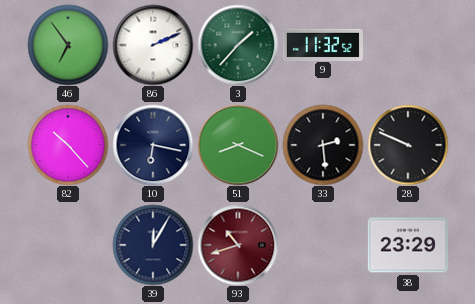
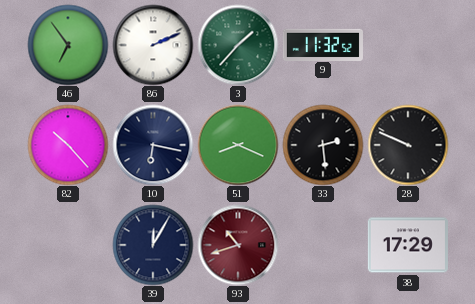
38: 23:29 -> 17:29
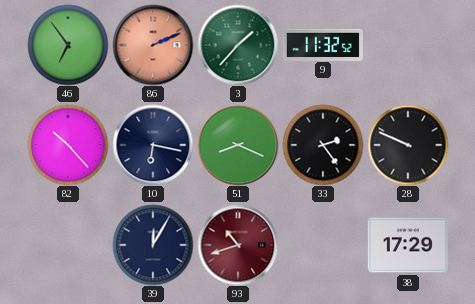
86 dial: white -> salmon
33: 2:29 -> 2:24
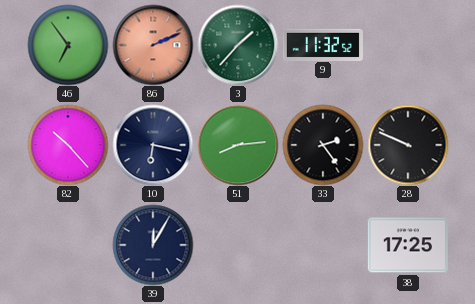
51: 8:19 -> 8:14
93: 10:42 -> none
38: 17:29 -> 17:25
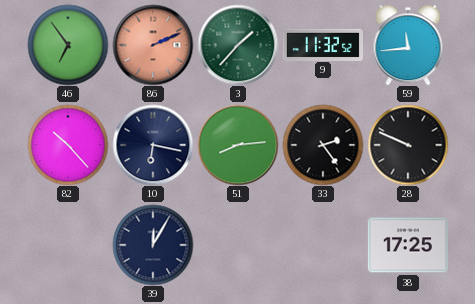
59: none -> 11:44
